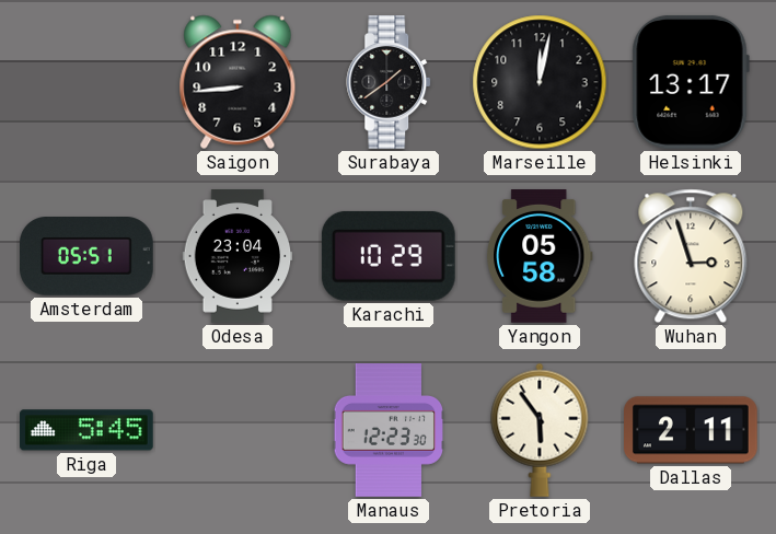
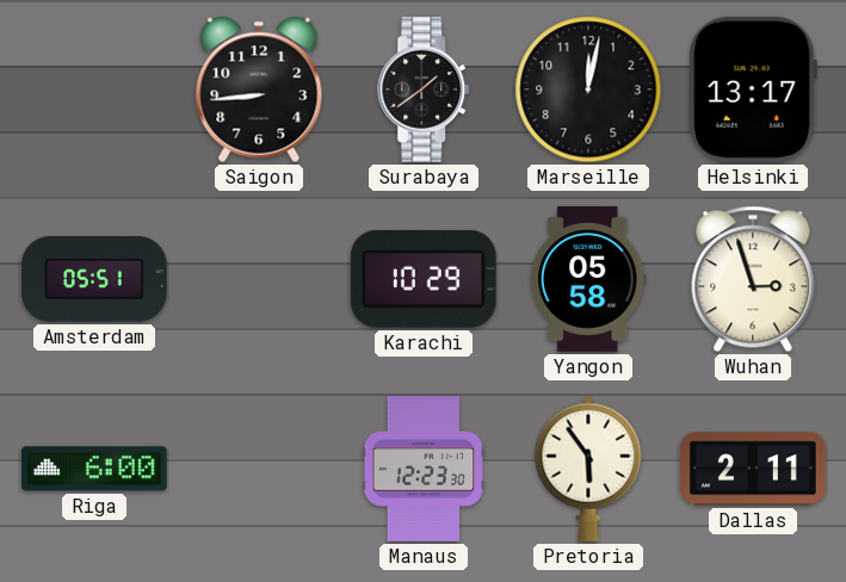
Odesa: 23:04 -> none
Riga: 5:45 -> 6:00
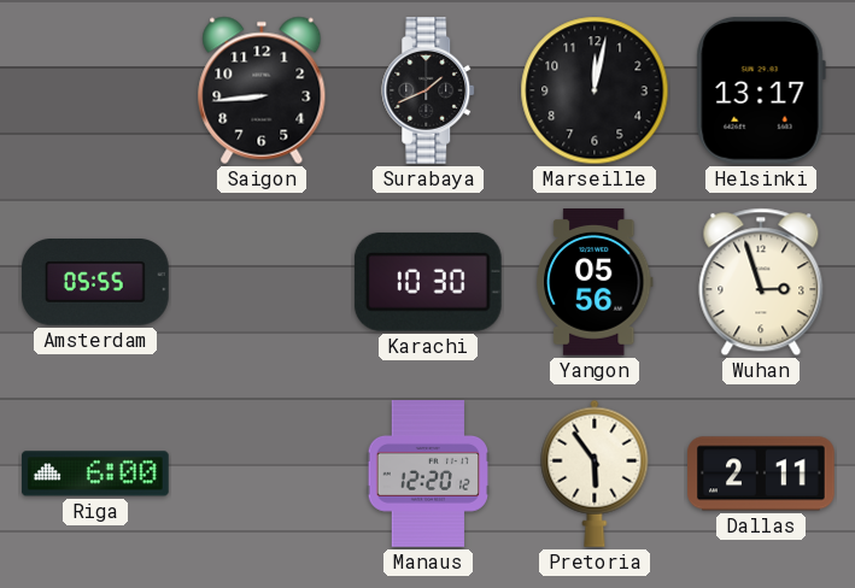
Surabaya: 1:39 -> 1:41
Amsterdam: 05:51 -> 05:55
Karachi: 10:29 -> 10:30
Yangon: 05:58 -> 05:56
Manaus: 12:23 -> 12:20
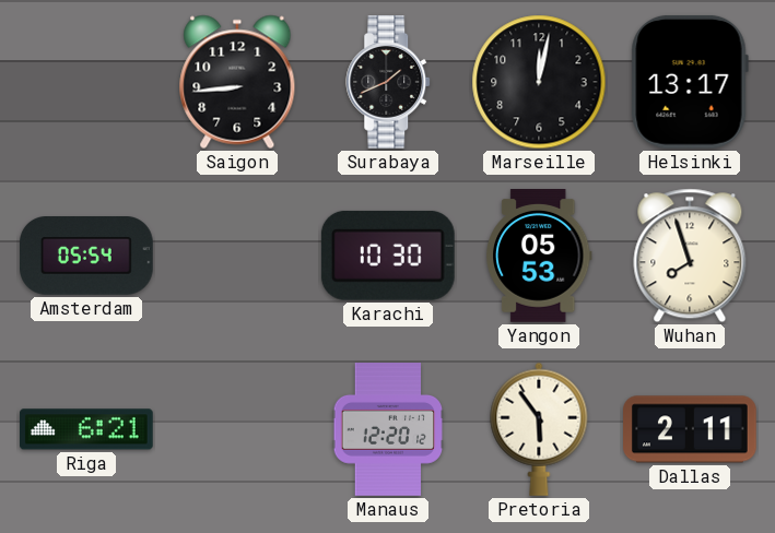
Amsterdam: 05:55 -> 05:54
Yangon: 05:56 -> 05:53
Wuhan: 2:57 -> 7:57
Riga: 6:00 -> 6:21
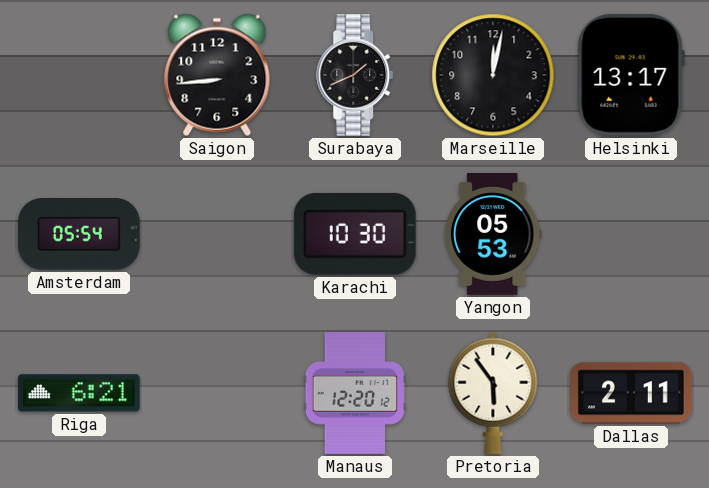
Wuhan: 7:57 -> none
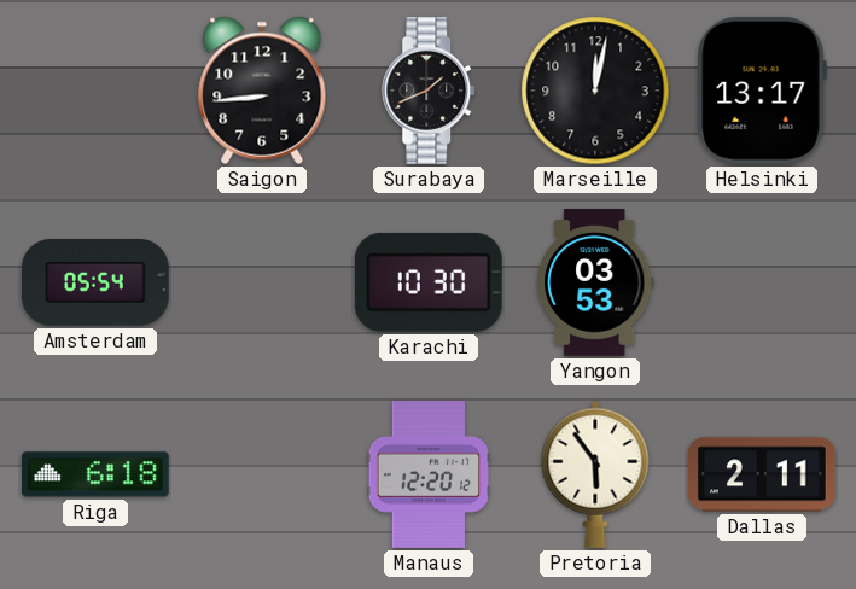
Yangon: 05:53 -> 03:53
Riga: 6:21 -> 6:18
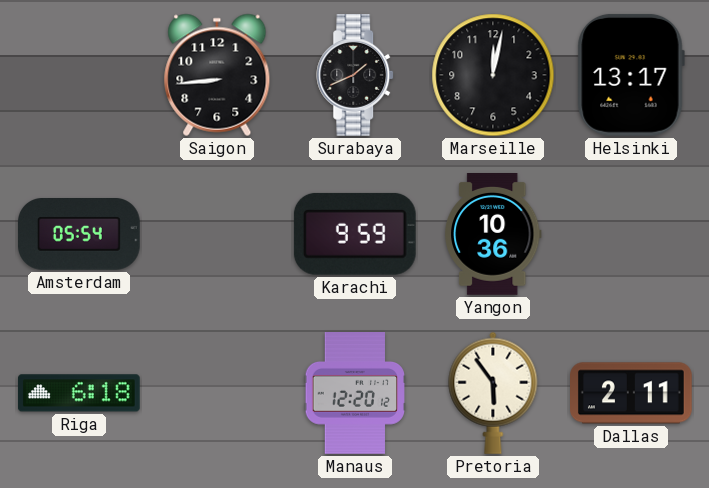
Karachi: 10:30 -> 9:59
Yangon: 03:53 -> 10:36
